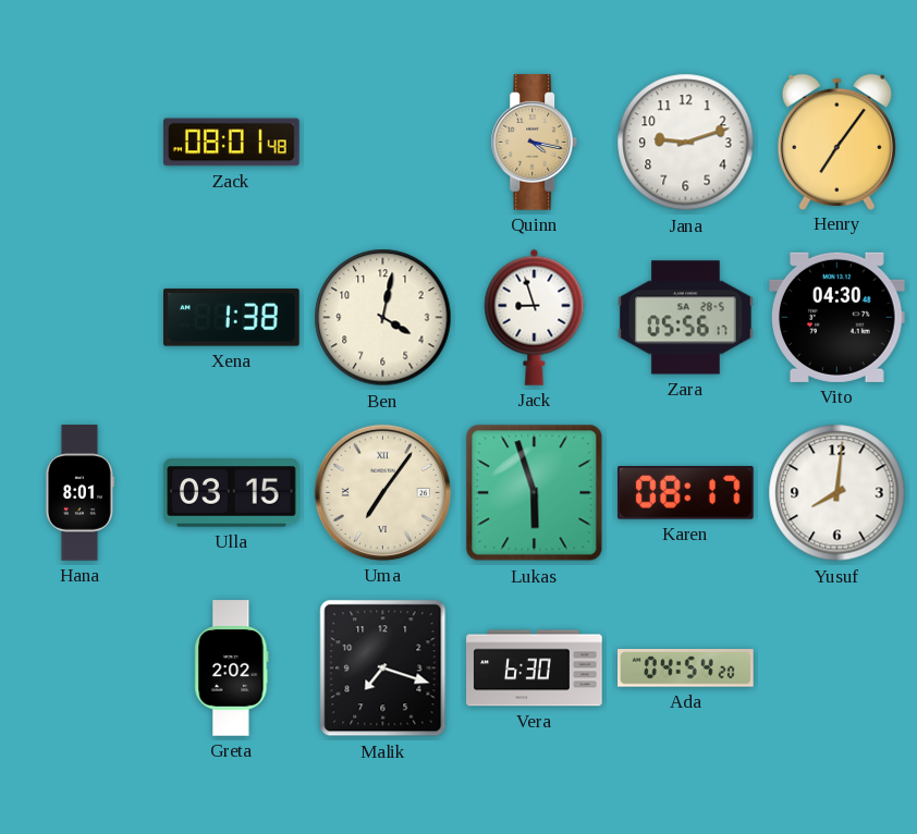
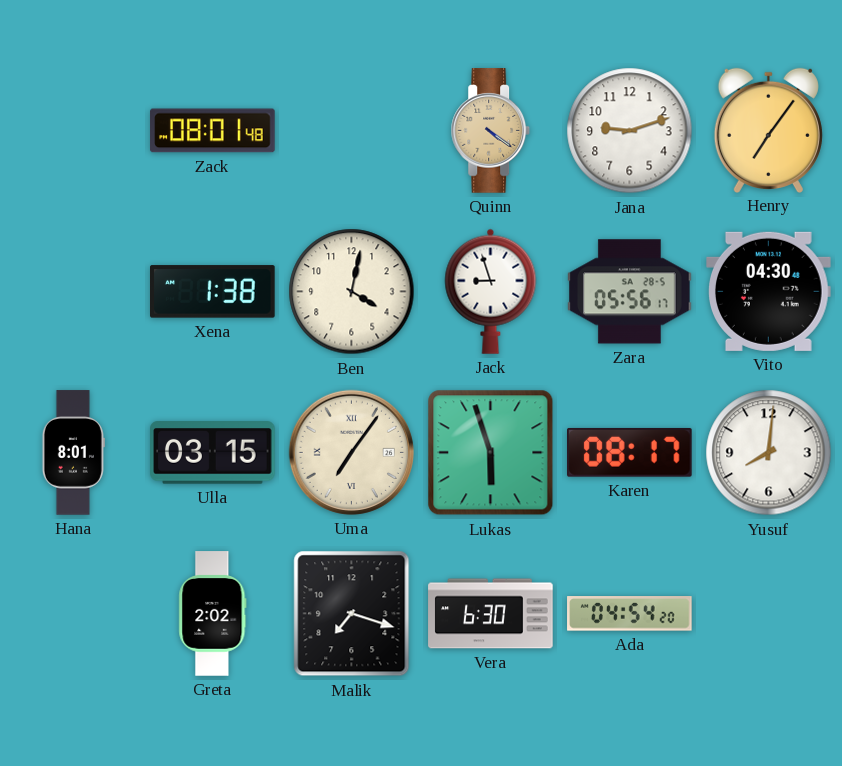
Quinn: 4:17 -> 4:21
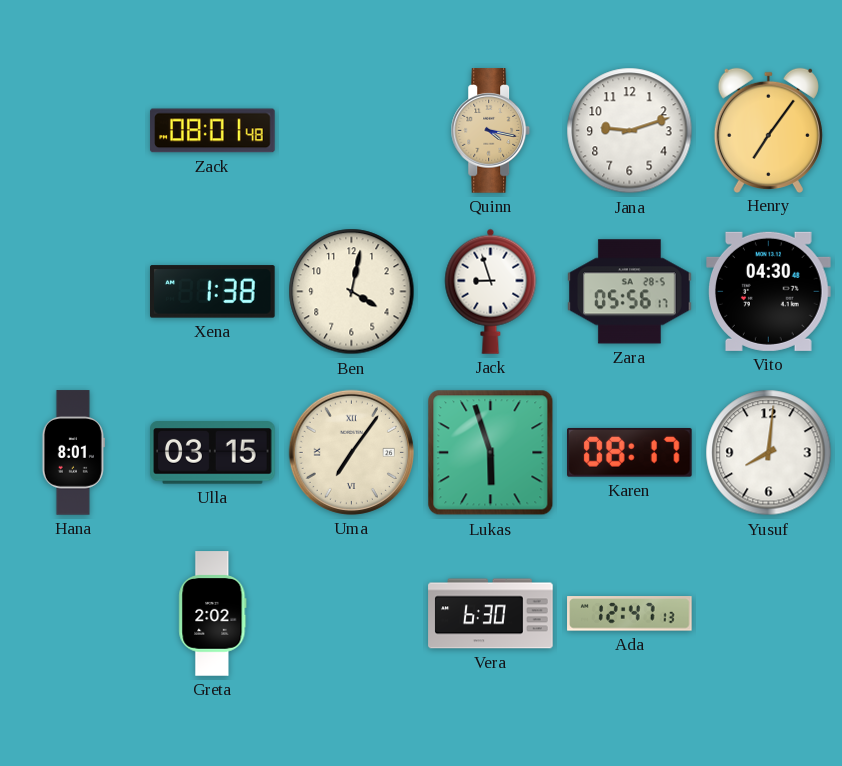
Quinn: 4:21 -> 4:17
Malik: 7:18 -> none
Ada: 04:54 -> 12:47
